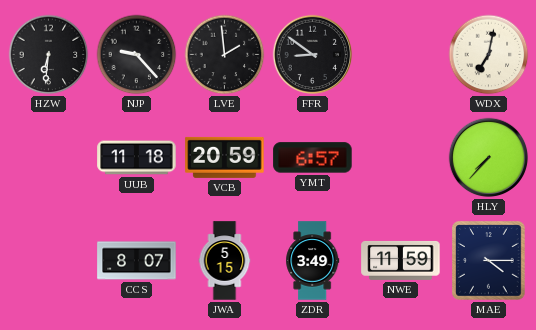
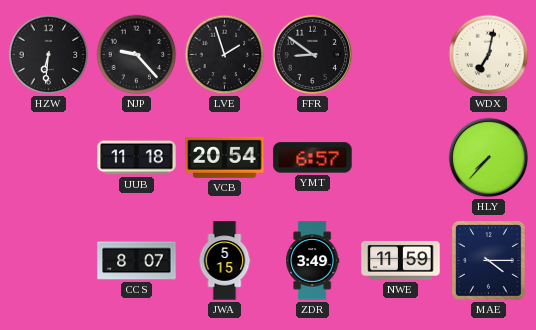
LVE: 1:59 -> 1:57
VCB: 20:59 -> 20:54
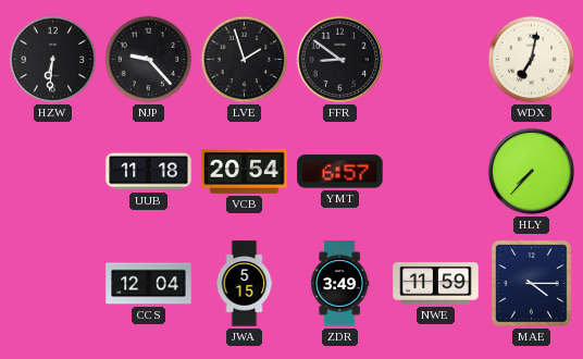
CCS: 8:07 -> 12:04
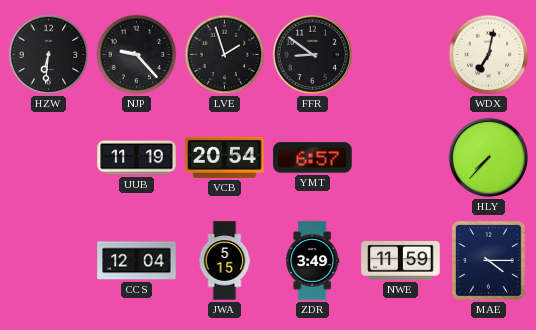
UUB: 11:18 -> 11:19
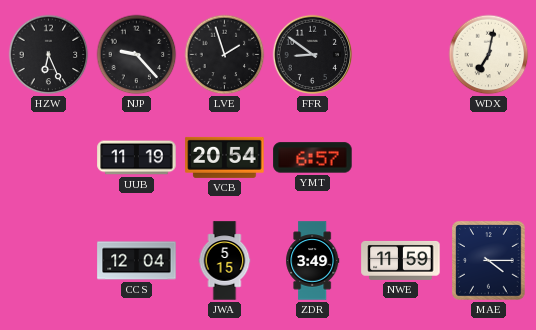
HZW: 6:31 -> 6:26
HLY: 7:37 -> none
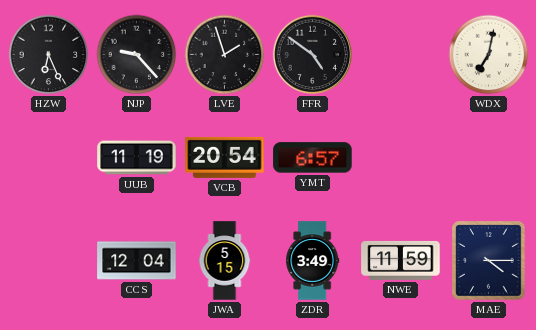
FFR: 8:51 -> 4:51
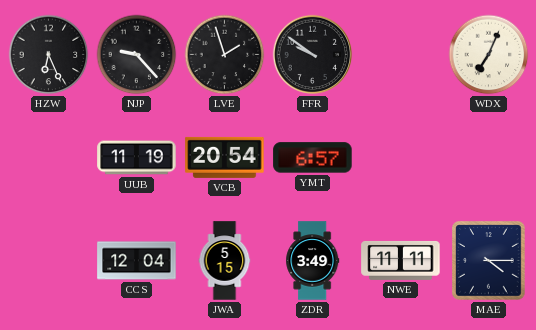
FFR: 4:51 -> 9:51
WDX: 7:02 -> 7:04
NWE: 11:59 -> 11:11
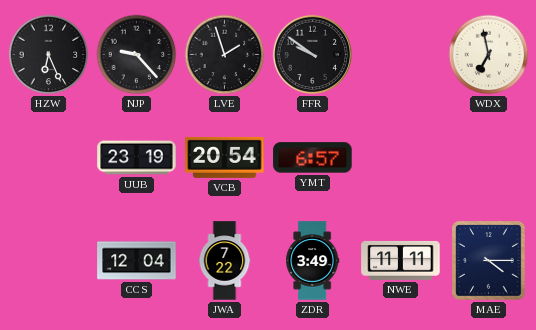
WDX: 7:04 -> 6:58
UUB: 11:19 -> 23:19
JWA: 5:15 -> 7:22
